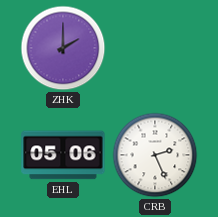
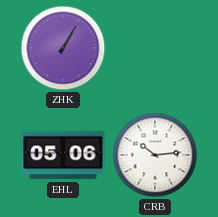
ZHK: 2:00 -> 1:05
CRB: 2:26 -> 10:14
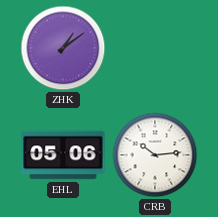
ZHK: 1:05 -> 1:09
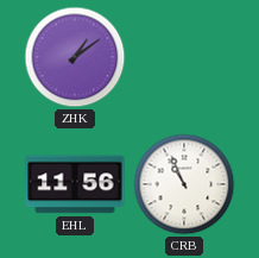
EHL: 05:06 -> 11:56
CRB: 10:14 -> 10:56
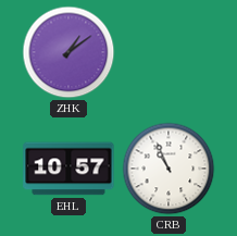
EHL: 11:56 -> 10:57
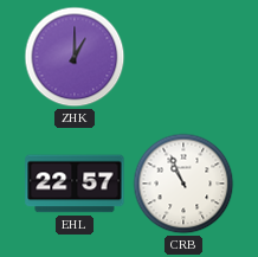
ZHK: 1:09 -> 1:00
EHL: 10:57 -> 22:57
